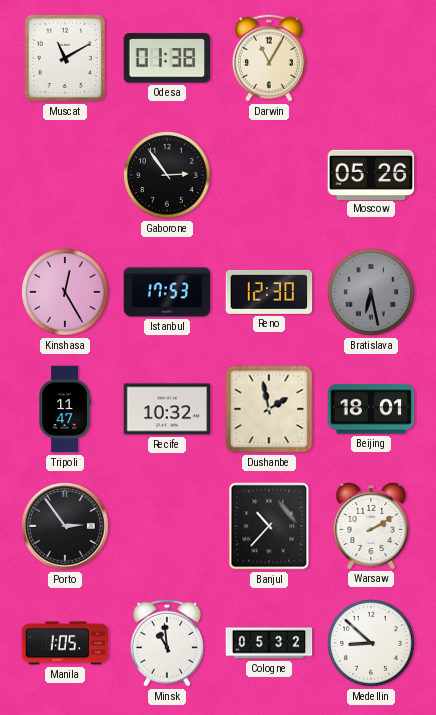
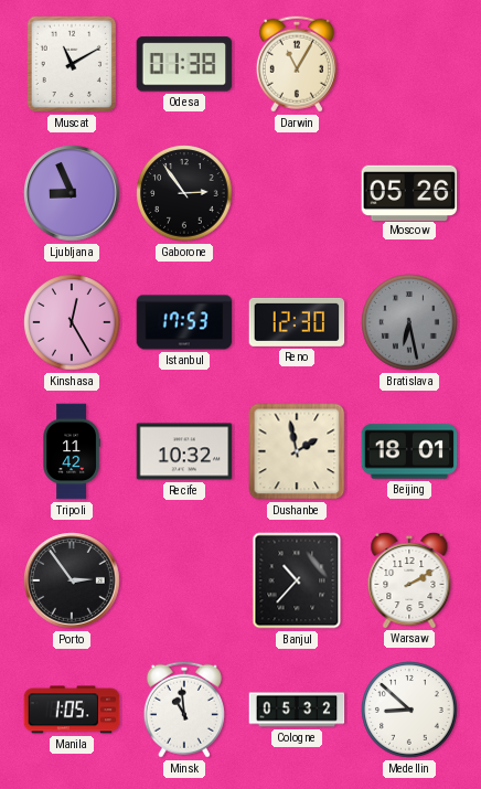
Ljubljana: none -> 8:56
Tripoli: 11:47 -> 11:42
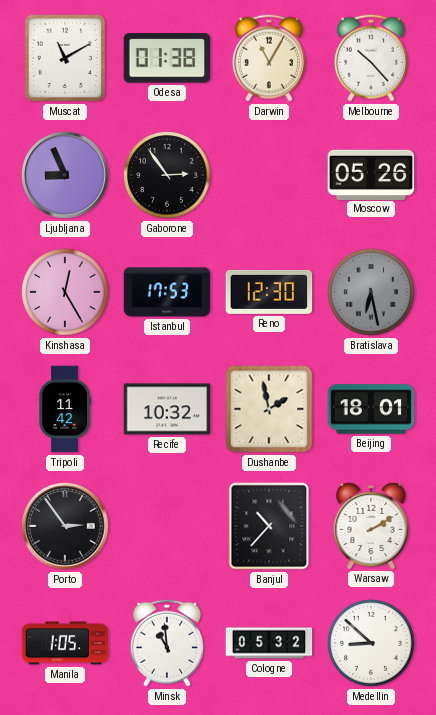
Melbourne: none -> 10:23
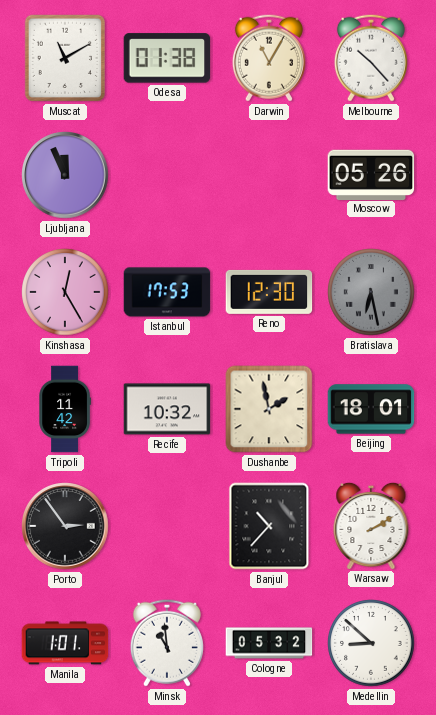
Ljubljana: 8:56 -> 11:56
Gaborone: 2:54 -> none
Manila: 1:05 -> 1:01
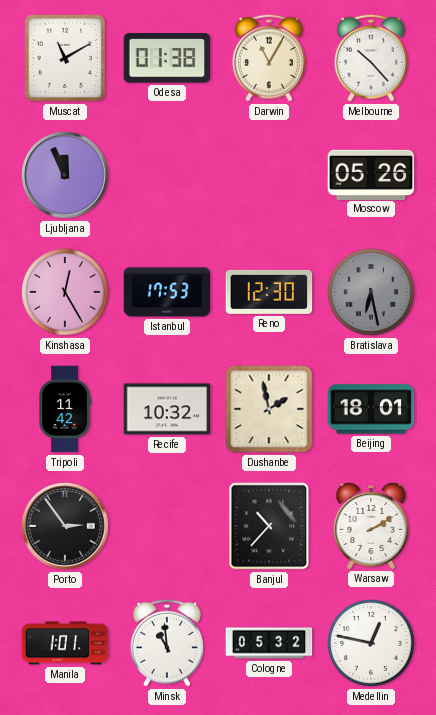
Medellin: 8:52 -> 12:47
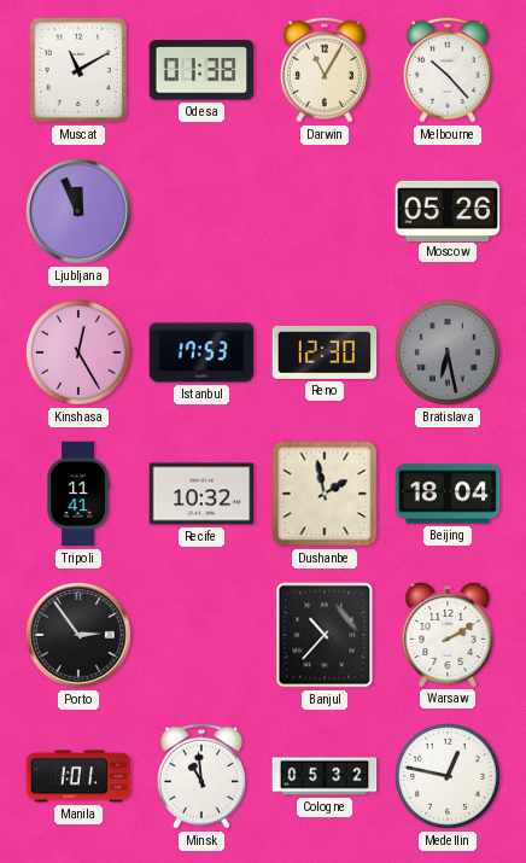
Tripoli: 11:42 -> 11:41
Beijing: 18:01 -> 18:04
